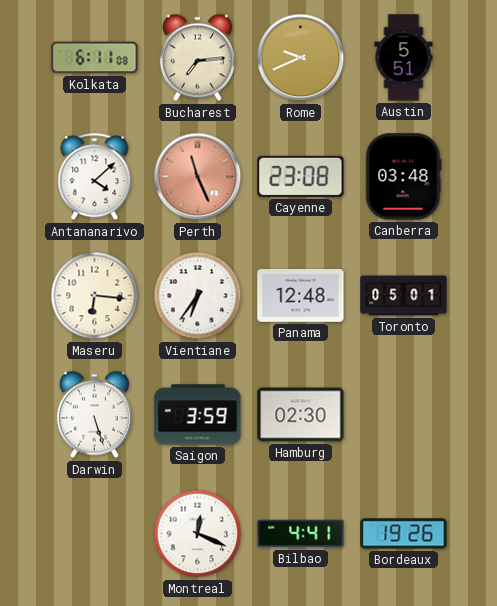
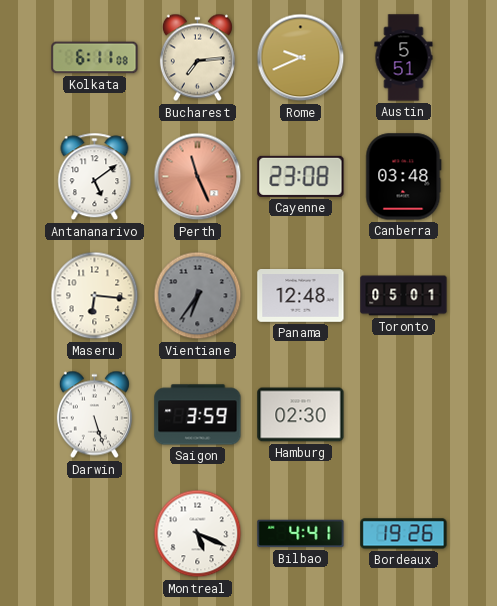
Antananarivo: 4:08 -> 5:09
Vientiane dial: white -> grey
Montreal: 12:19 -> 5:19
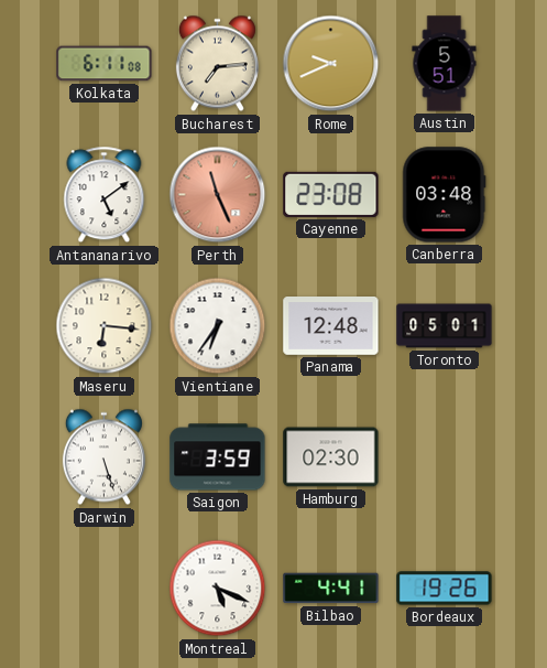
Vientiane dial: grey -> white
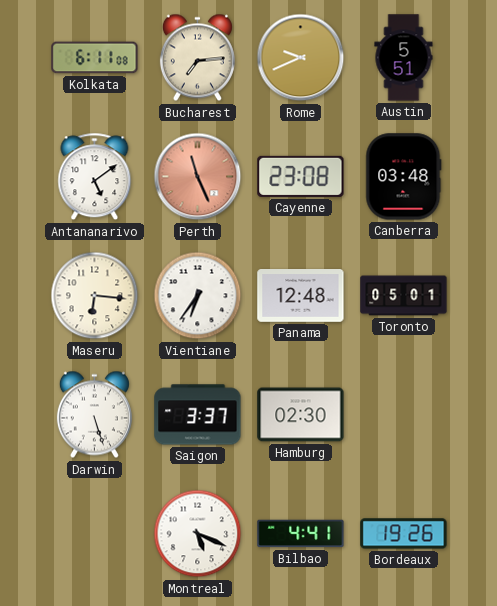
Saigon: 3:59 -> 3:37
